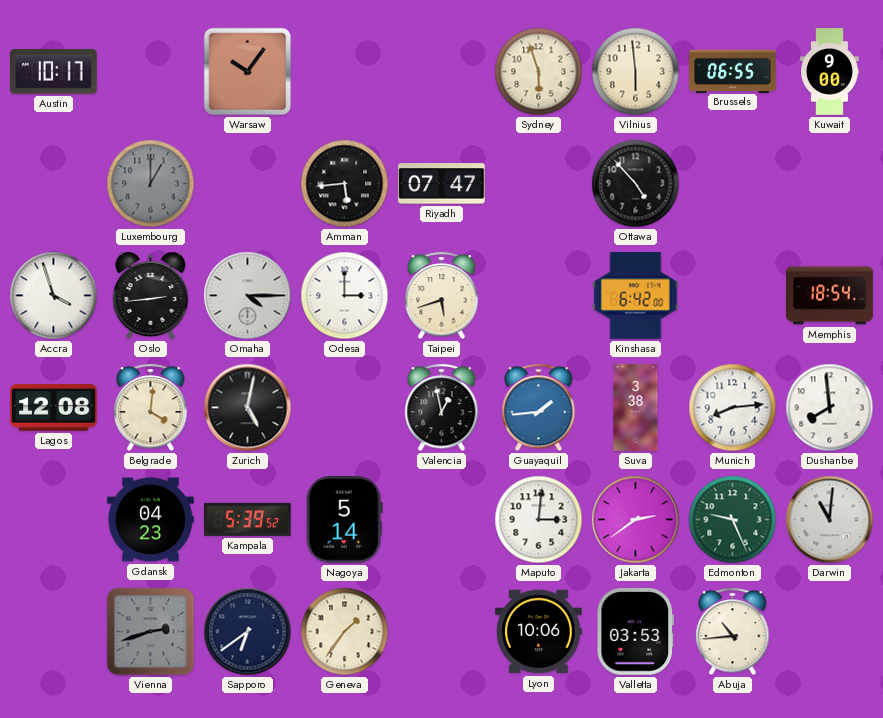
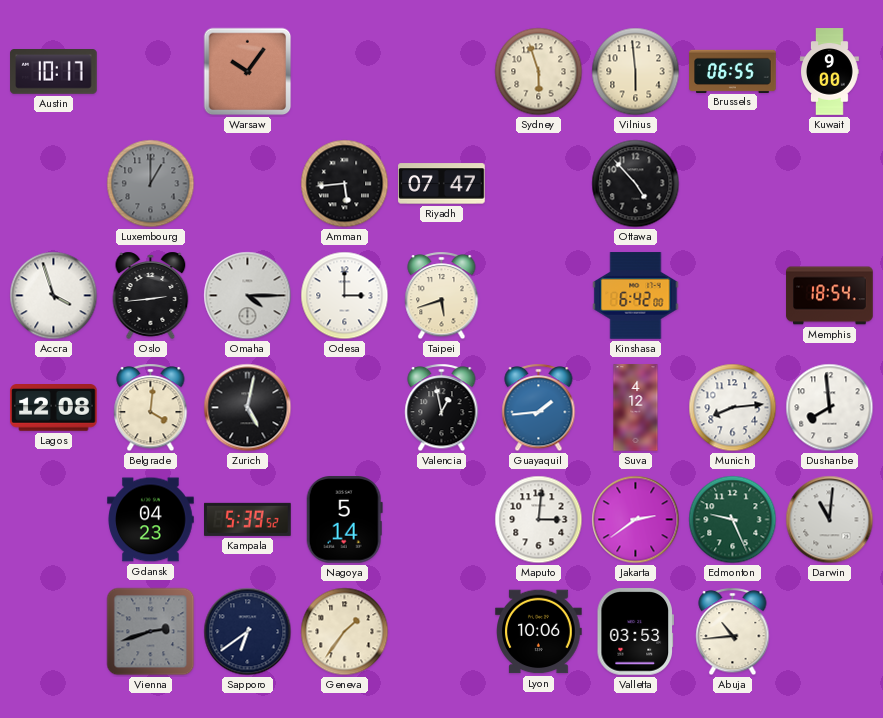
Suva: 3:38 -> 4:12
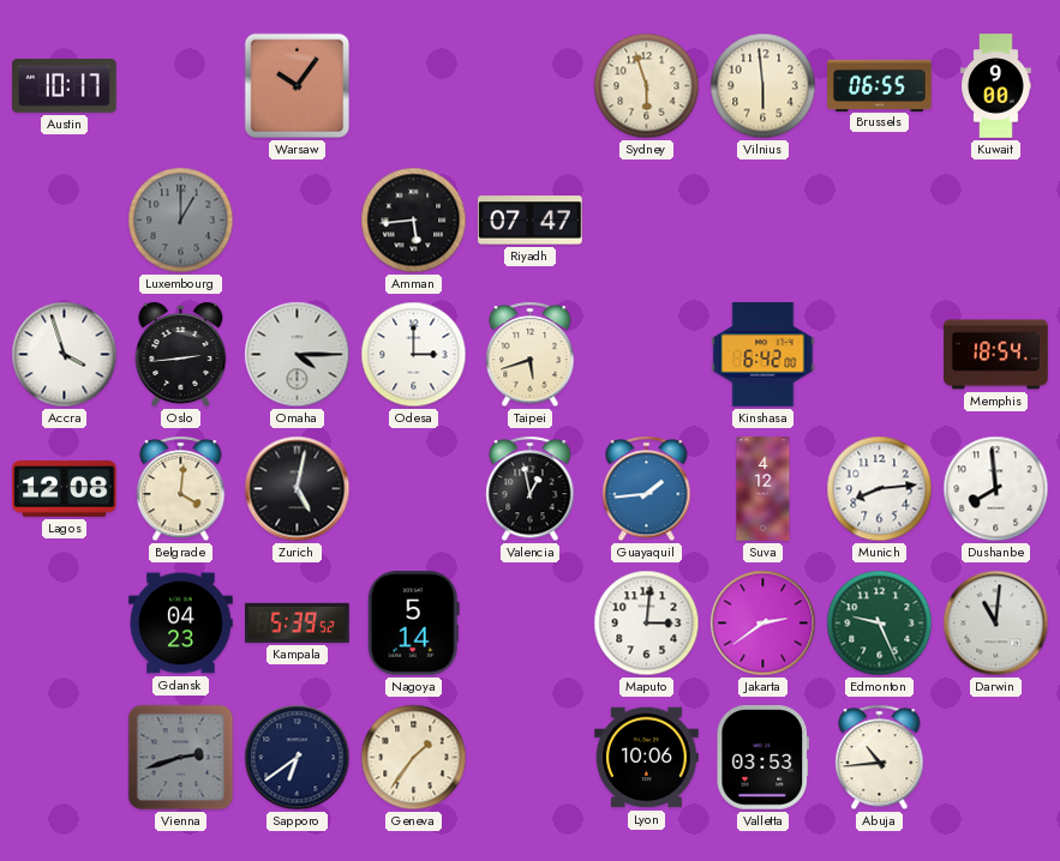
Ottawa: 4:53 -> none
